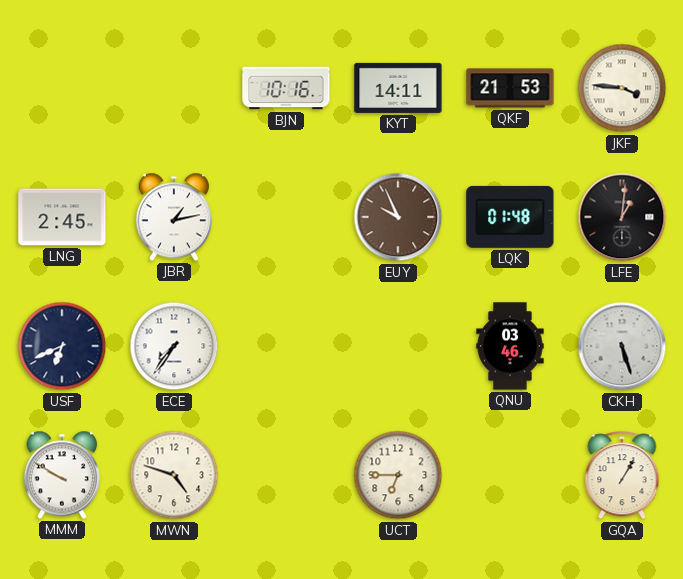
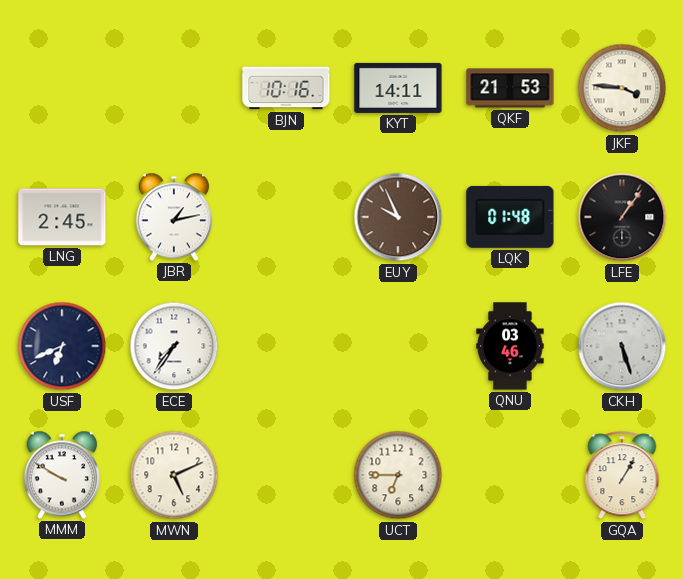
LFE: 1:01 -> 1:06
MWN: 4:48 -> 5:11
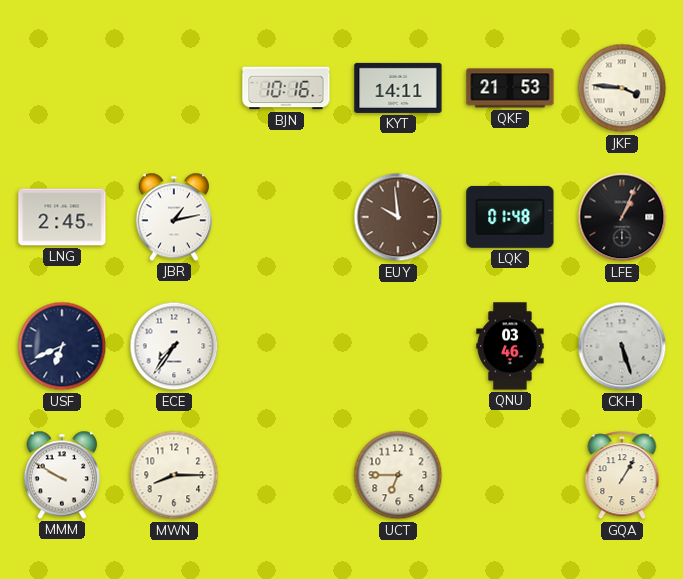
EUY: 9:56 -> 9:59
LFE: 1:06 -> 1:04
MWN: 5:11 -> 8:15
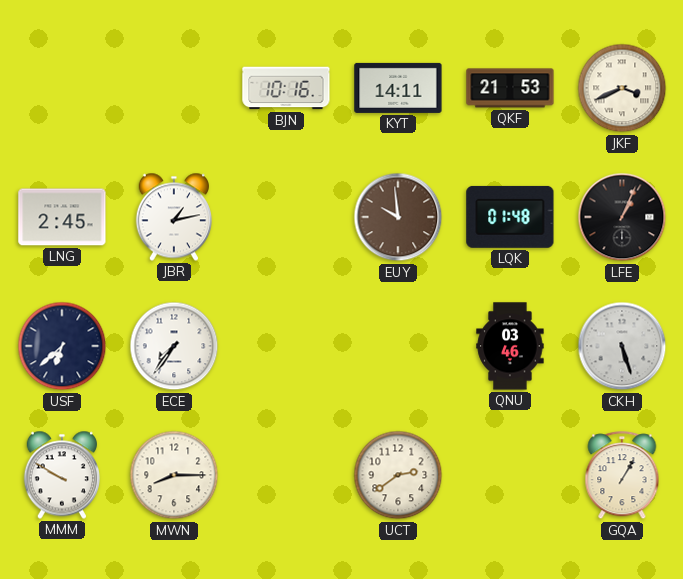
JKF: 3:46 -> 3:41
USF: 6:41 -> 6:38
UCT: 6:45 -> 2:39
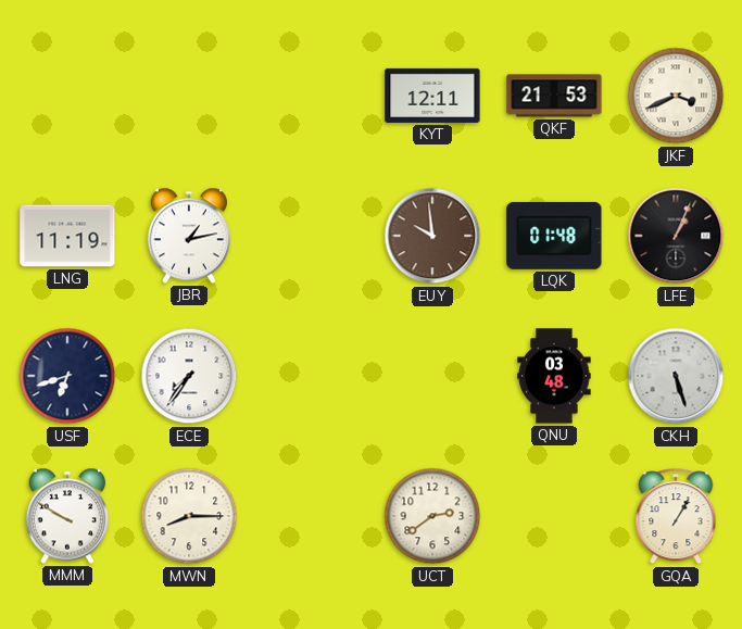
BJN: 10:16 -> none
KYT: 14:11 -> 12:11
LNG: 2:45 -> 11:19
USF: 6:38 -> 6:42
QNU: 03:46 -> 03:48
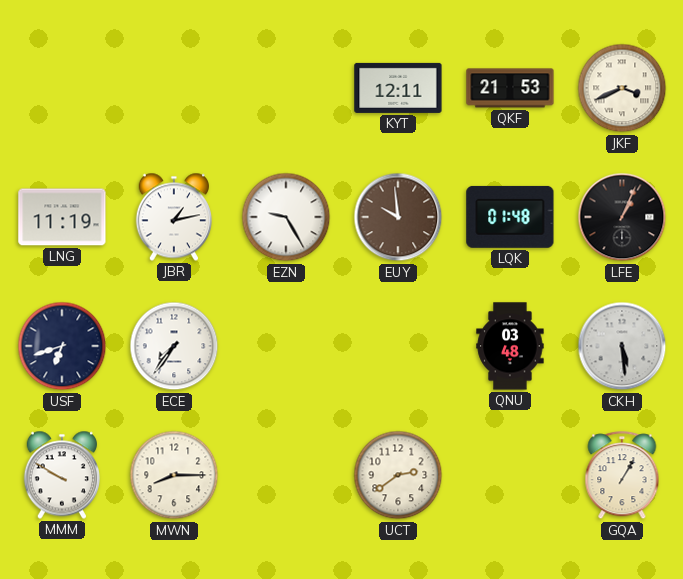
EZN: none -> 9:25
CKH: 5:27 -> 5:29
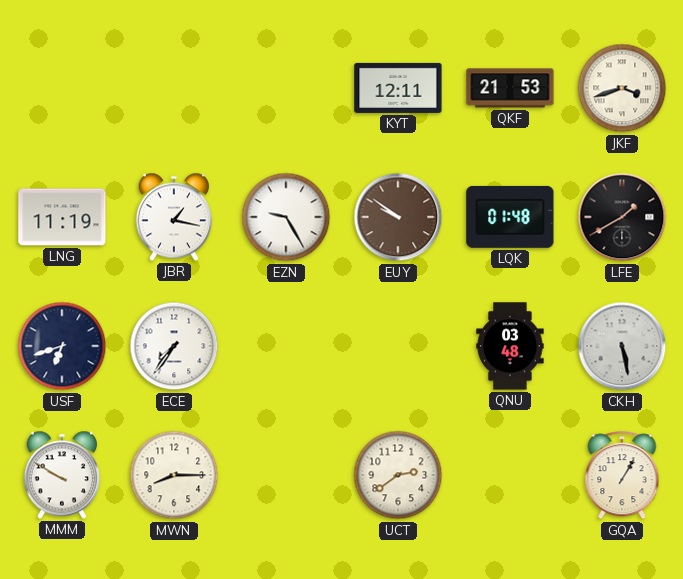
JKF: 3:41 -> 3:42
JBR: 1:13 -> 1:17
EUY: 9:59 -> 9:51
LFE: 1:04 -> 1:40
CKH: 5:29 -> 5:28
